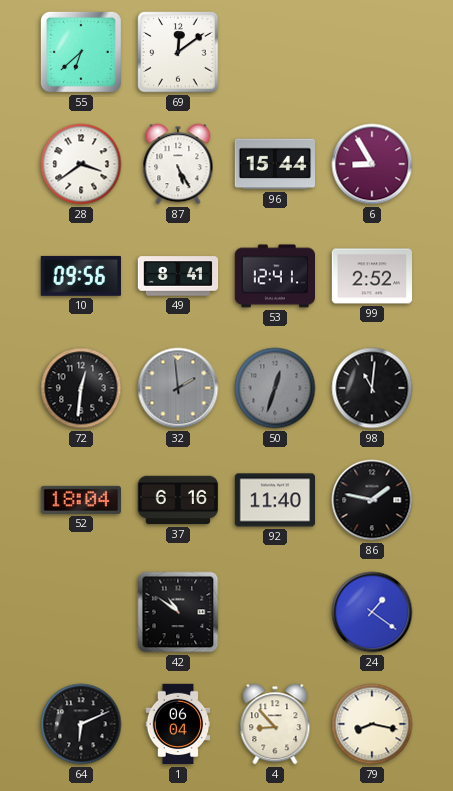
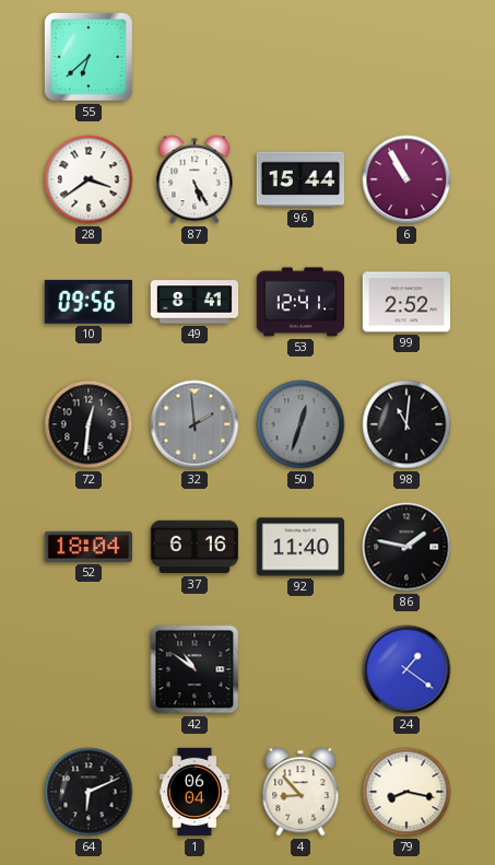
69: 12:09 -> none
6: 8:55 -> 10:55
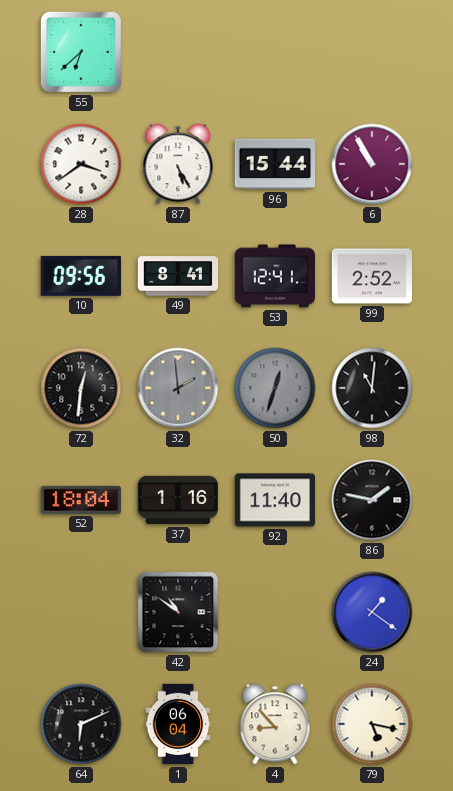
37: 6:16 -> 1:16
79: 8:17 -> 5:17
